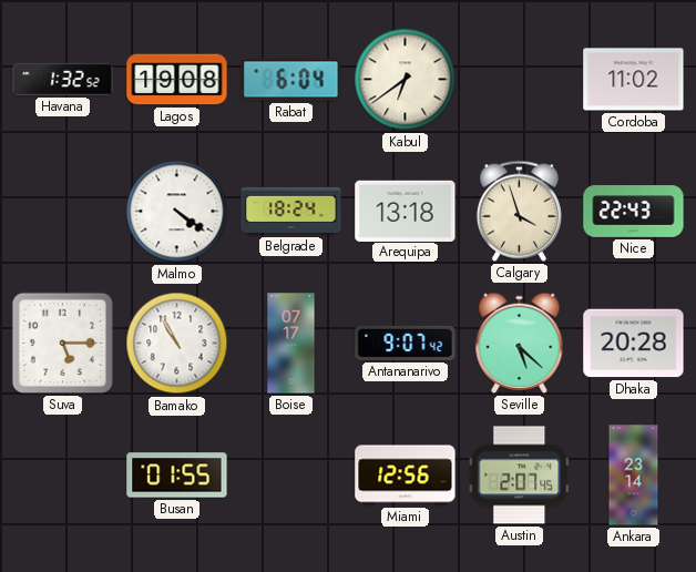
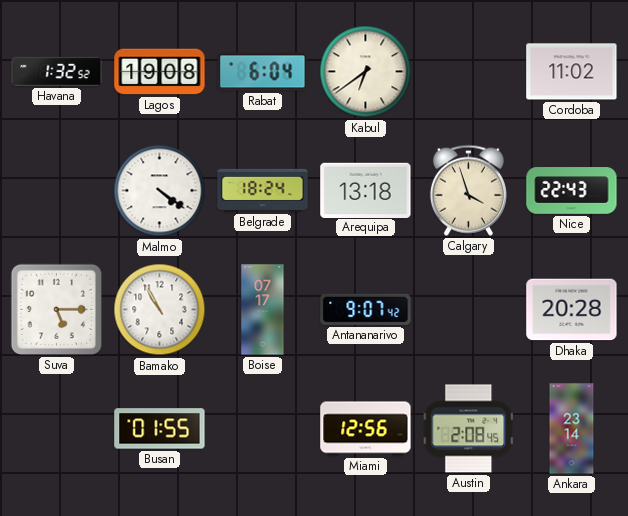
Seville: 5:22 -> none
Austin: 2:07 -> 2:08
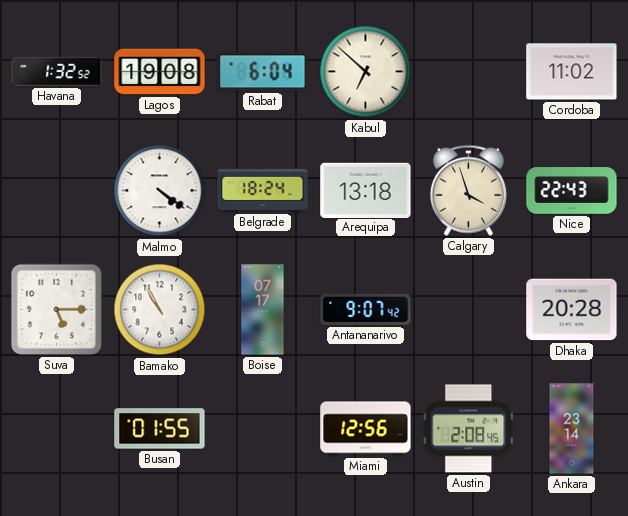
Kabul: 6:39 -> 6:52
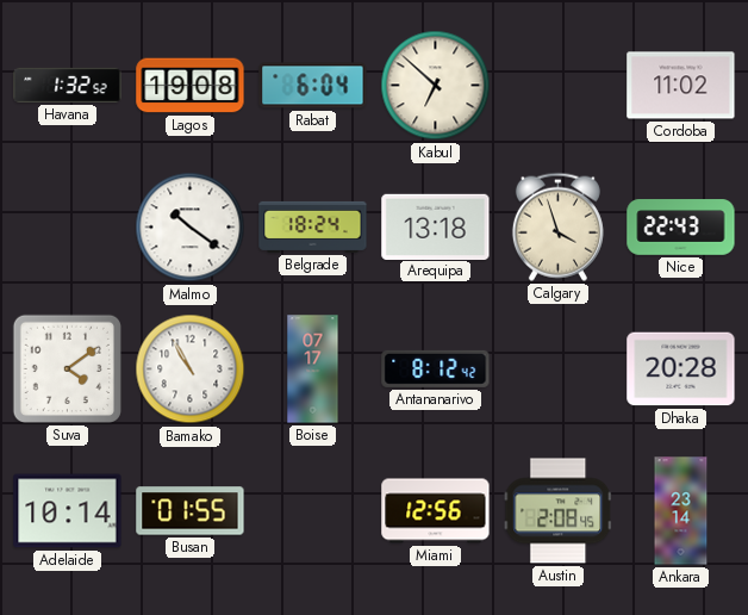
Malmo: 4:21 -> 10:21
Suva: 5:15 -> 4:09
Antananarivo: 9:07 -> 8:12
Adelaide: none -> 10:14
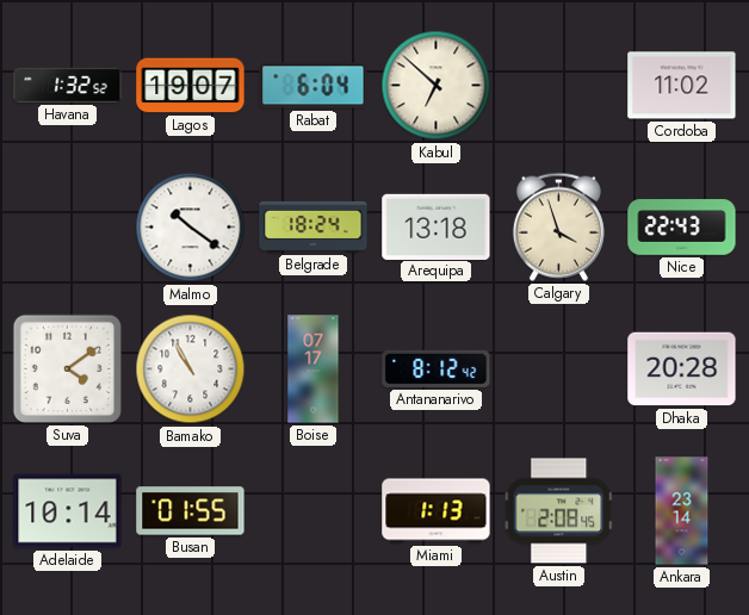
Lagos: 19:08 -> 19:07
Miami: 12:56 -> 1:13
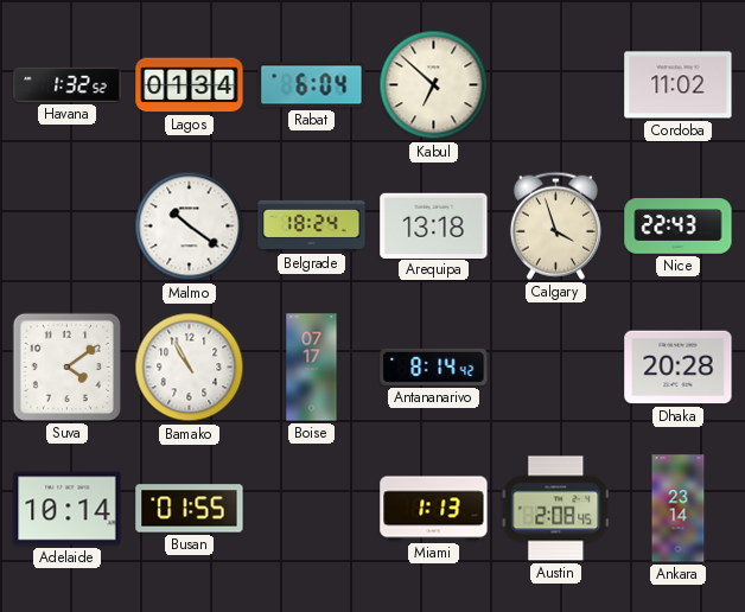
Lagos: 19:07 -> 01:34
Antananarivo: 8:12 -> 8:14
